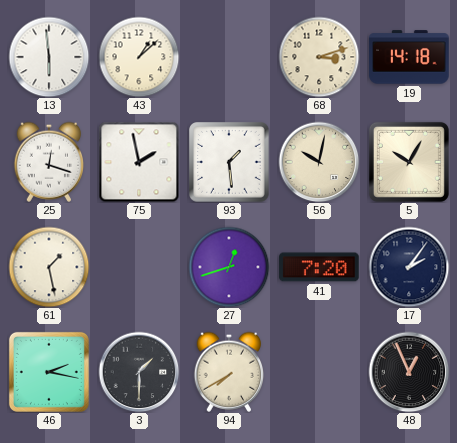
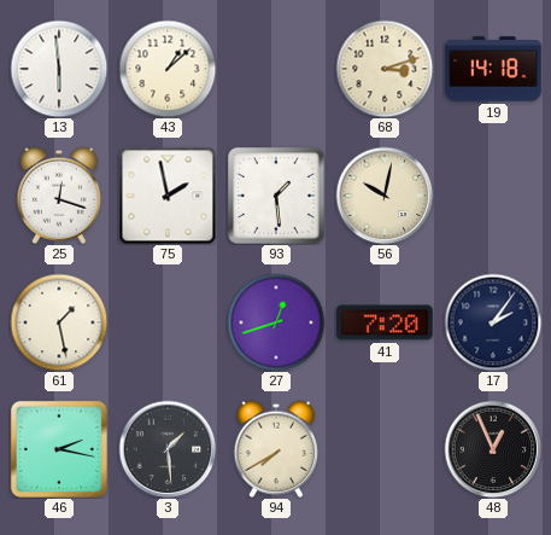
5: 10:05 -> none
3: 1:30 -> 1:29
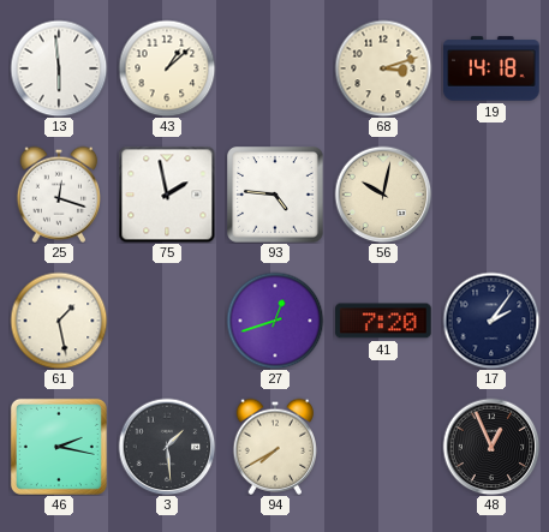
93: 1:29 -> 4:46
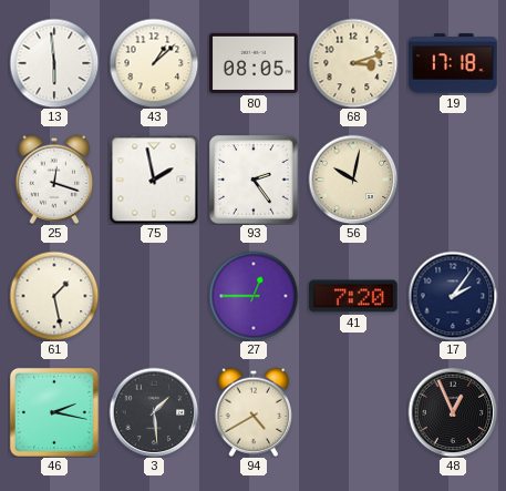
80: none -> 08:05
19: 14:18 -> 17:18
93: 4:46 -> 2:24
27: 12:42 -> 12:45
94: 7:40 -> 4:40
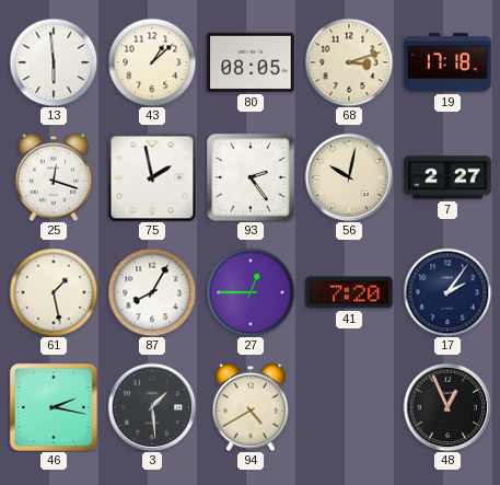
7: none -> 2:27
87: none -> 8:05
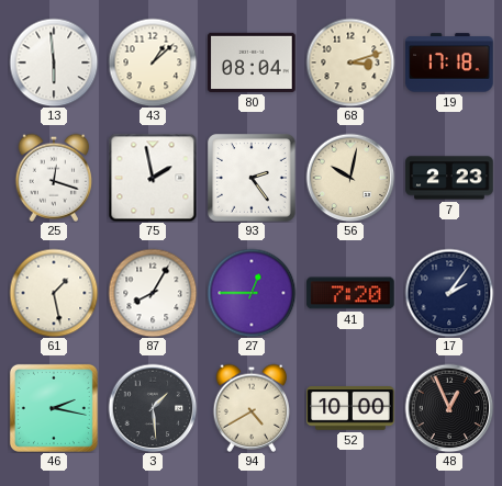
80: 08:05 -> 08:04
7: 2:27 -> 2:23
52: none -> 10:00
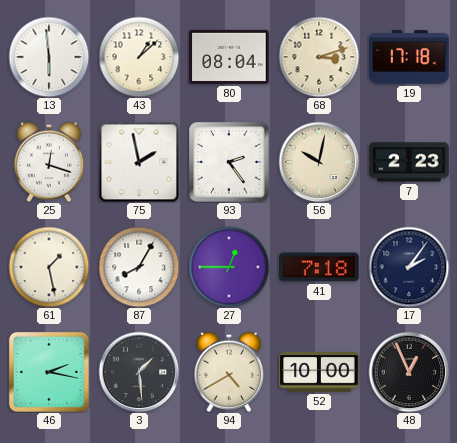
41: 7:20 -> 7:18
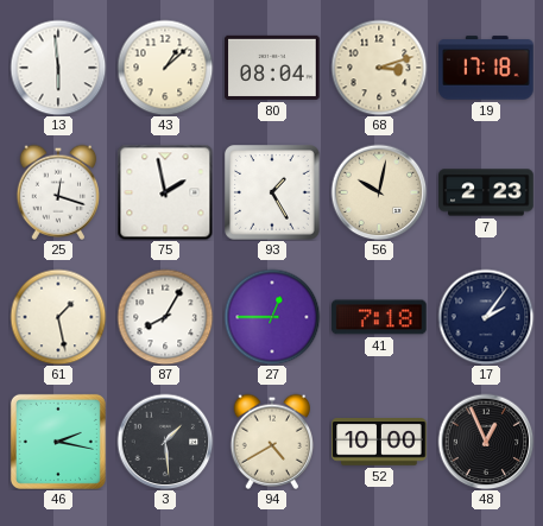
93: 2:24 -> 1:25
